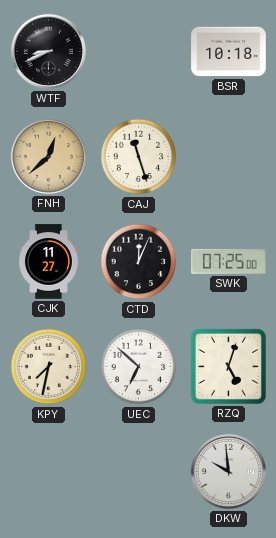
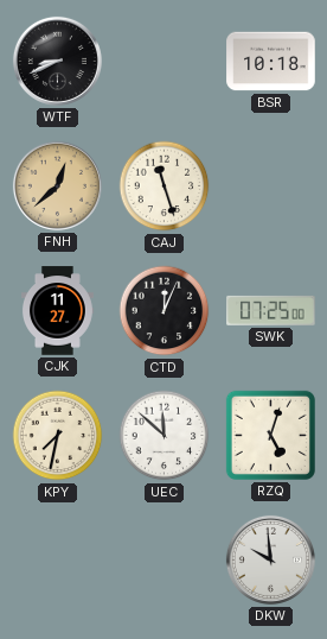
UEC: 6:52 -> 11:52
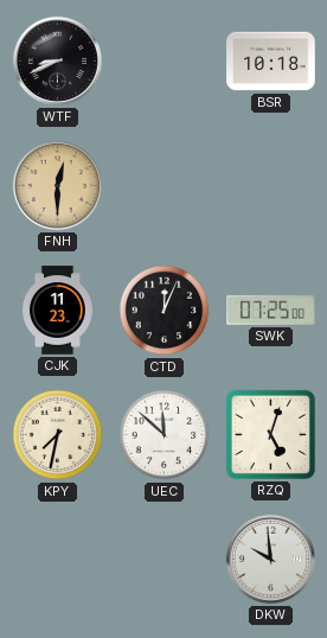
FNH: 12:38 -> 12:30
CAJ: 11:27 -> none
CJK: 11:27 -> 11:23
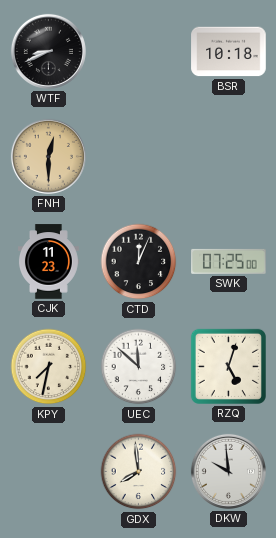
GDX: none -> 7:59
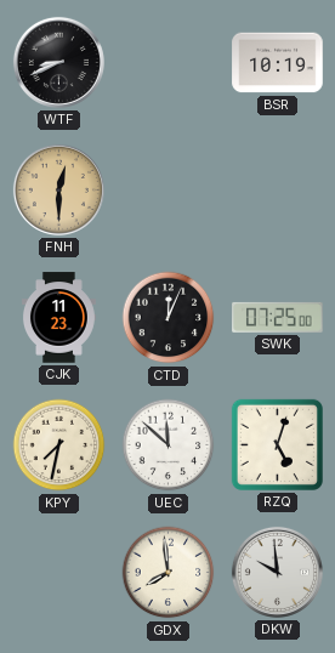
BSR: 10:18 -> 10:19
